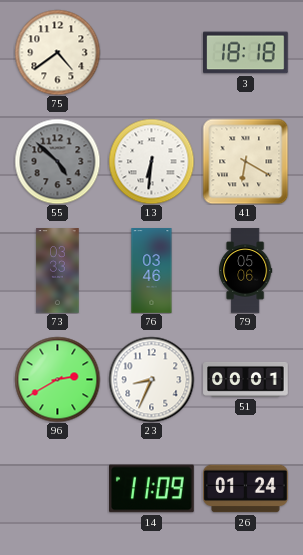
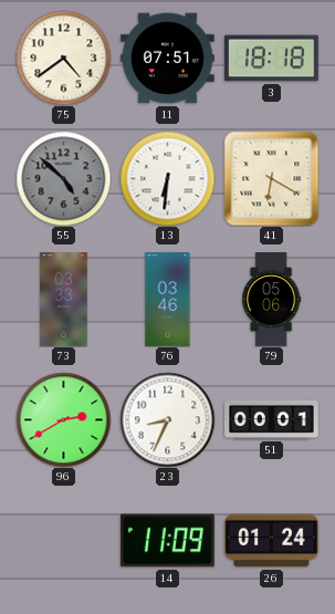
11: none -> 07:51
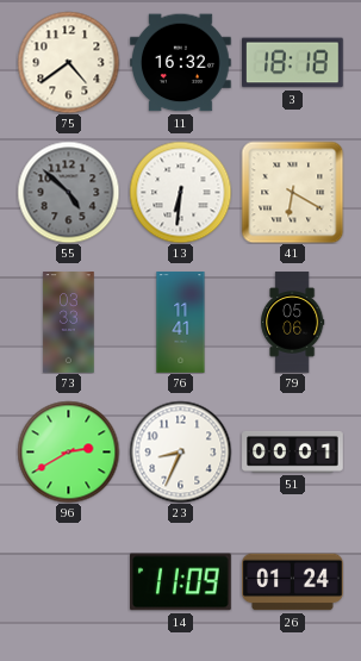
11: 07:51 -> 16:32
76: 03:46 -> 11:41
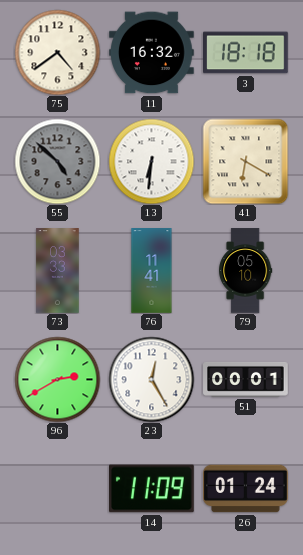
79: 05:06 -> 05:10
23: 8:34 -> 12:25
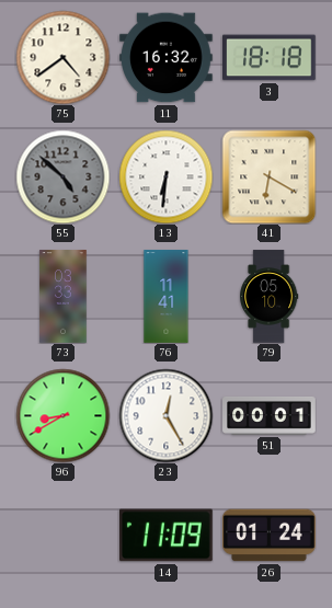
96: 2:40 -> 8:40
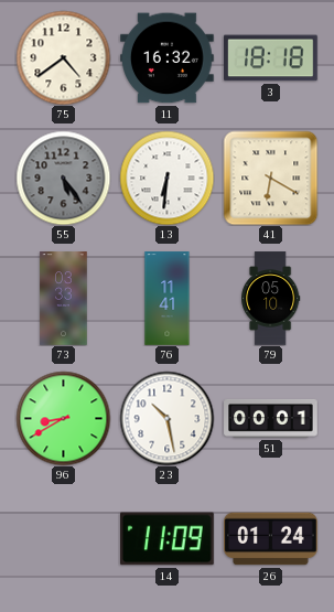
55: 4:52 -> 5:24
23: 12:25 -> 10:28
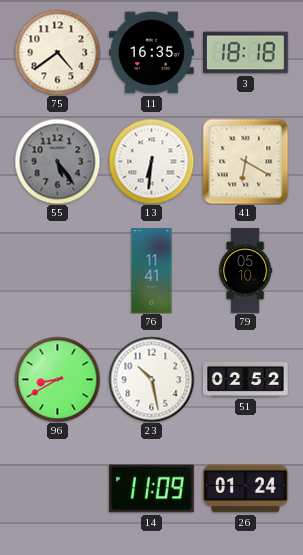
11: 16:32 -> 16:35
73: 03:33 -> none
51: 00:01 -> 02:52
